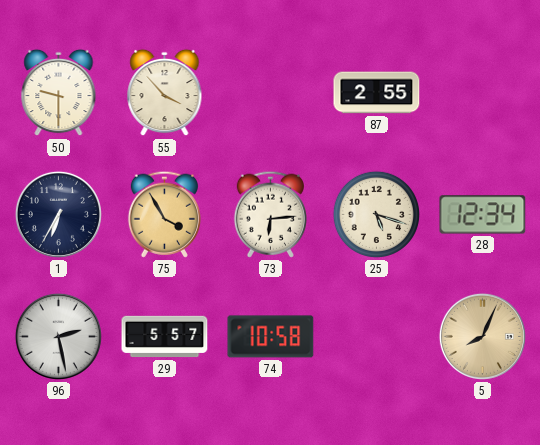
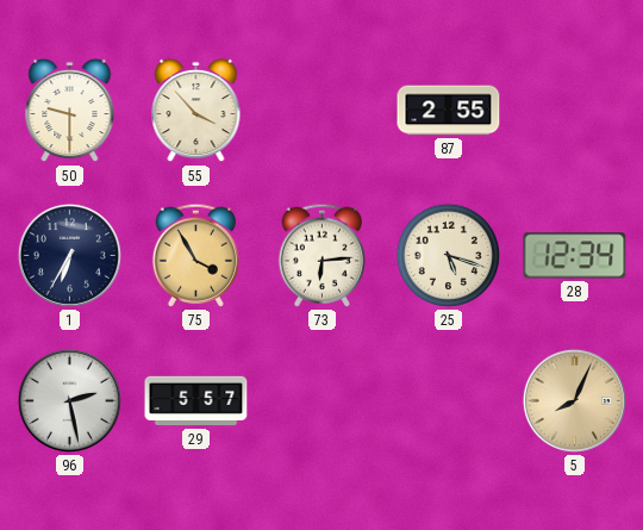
74: 10:58 -> none
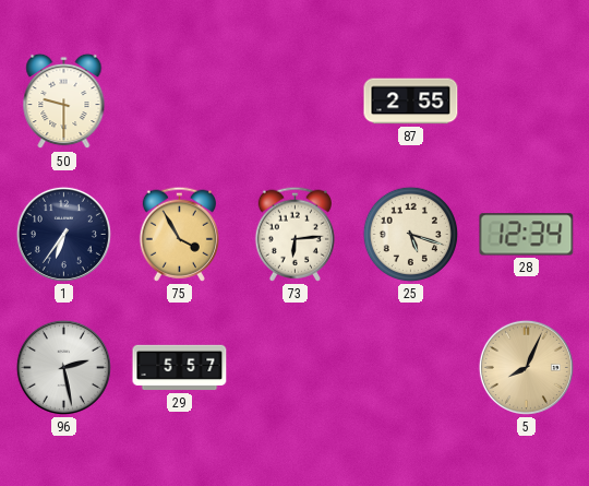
55: 3:53 -> none
1: 6:35 -> 6:36
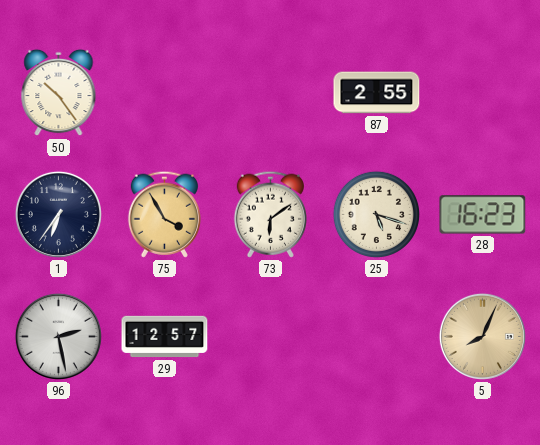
50: 9:30 -> 10:24
73: 6:14 -> 6:09
28: 12:34 -> 16:23
29: 5:57 -> 12:57
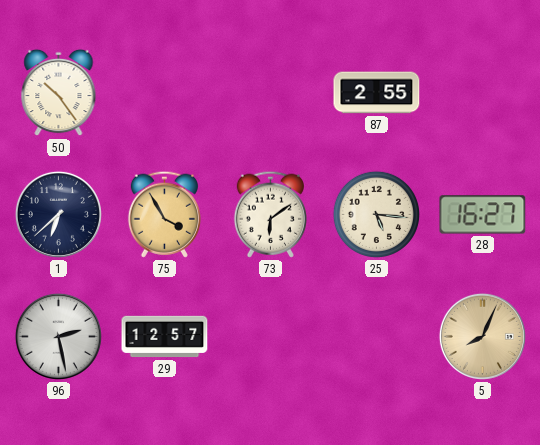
1: 6:36 -> 6:38
25: 5:18 -> 5:16
28: 16:23 -> 16:27
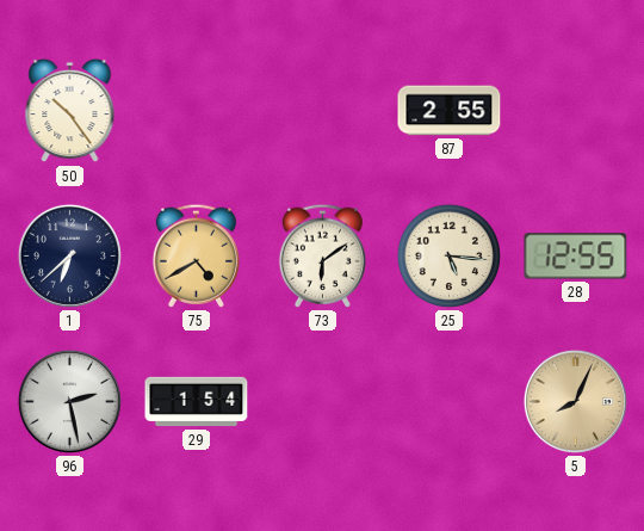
75: 3:55 -> 4:40
28: 16:27 -> 12:55
29: 12:57 -> 1:54
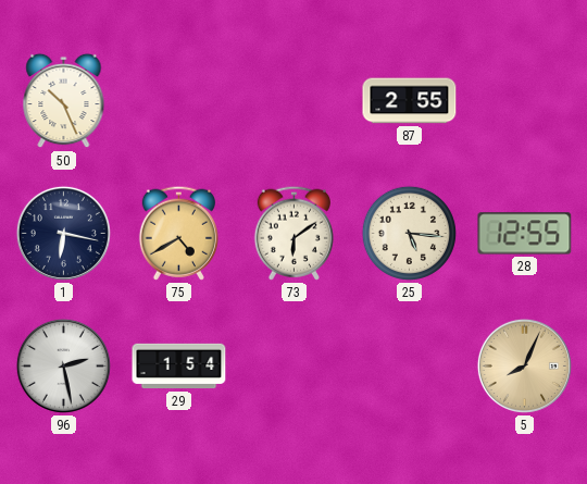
50: 10:24 -> 10:26
1: 6:38 -> 6:17
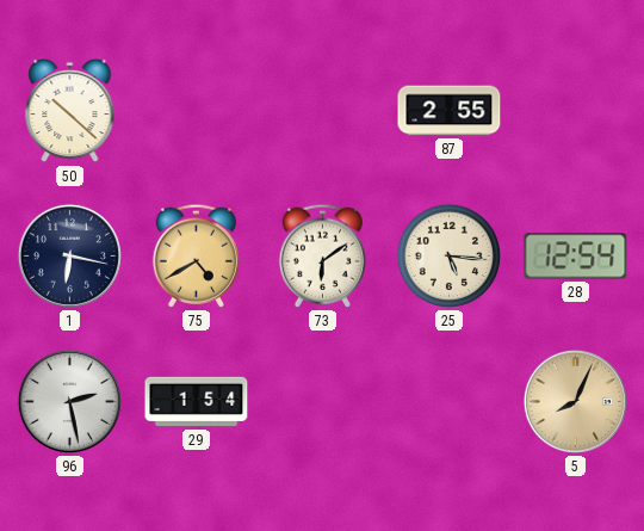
50: 10:26 -> 10:22
28: 12:55 -> 12:54
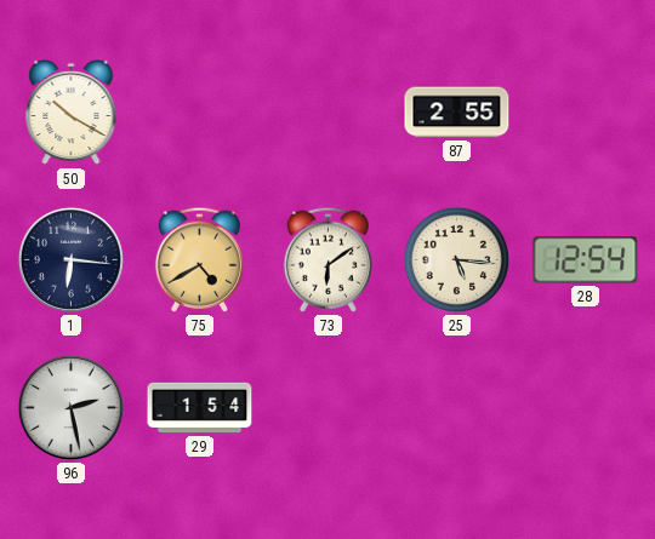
50: 10:22 -> 10:20
1: 6:17 -> 6:16
5: 8:04 -> none
